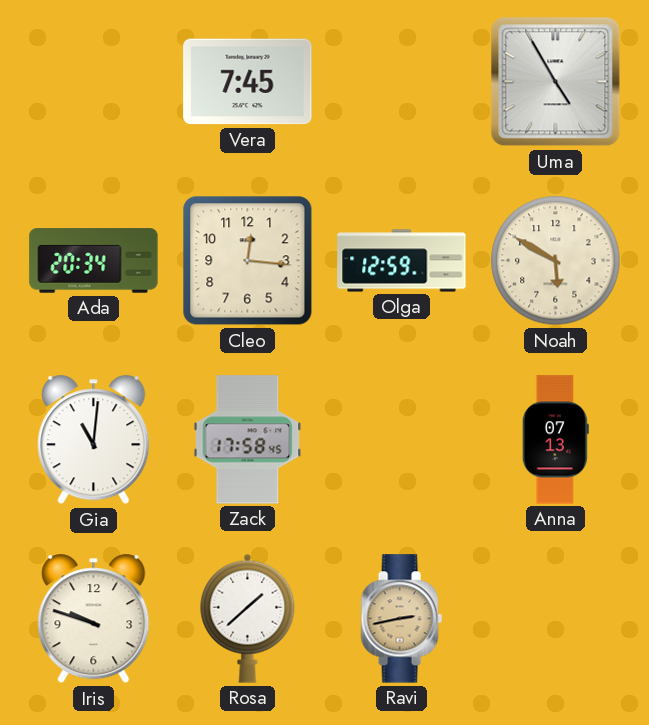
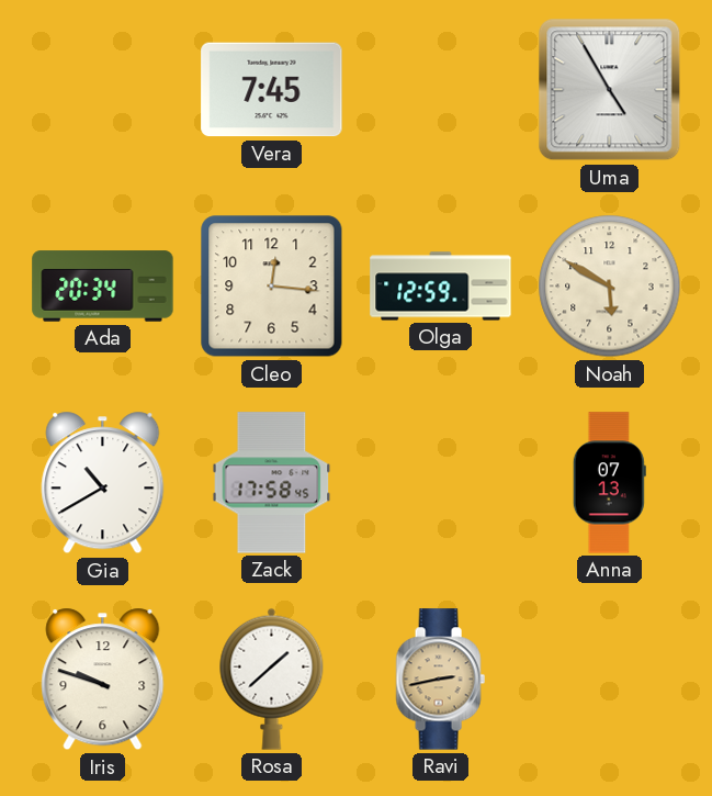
Gia: 11:01 -> 10:40
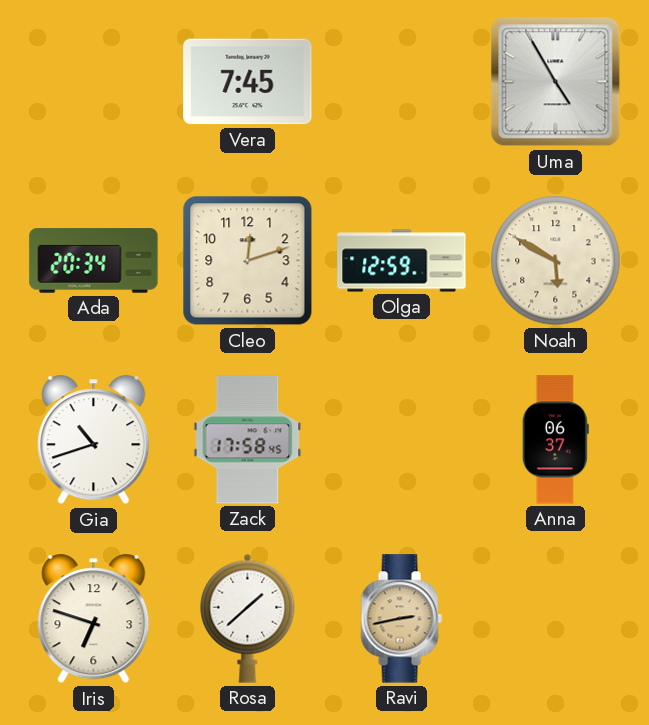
Cleo: 12:16 -> 12:12
Gia: 10:40 -> 10:42
Anna: 07:13 -> 06:37
Iris: 9:48 -> 6:48
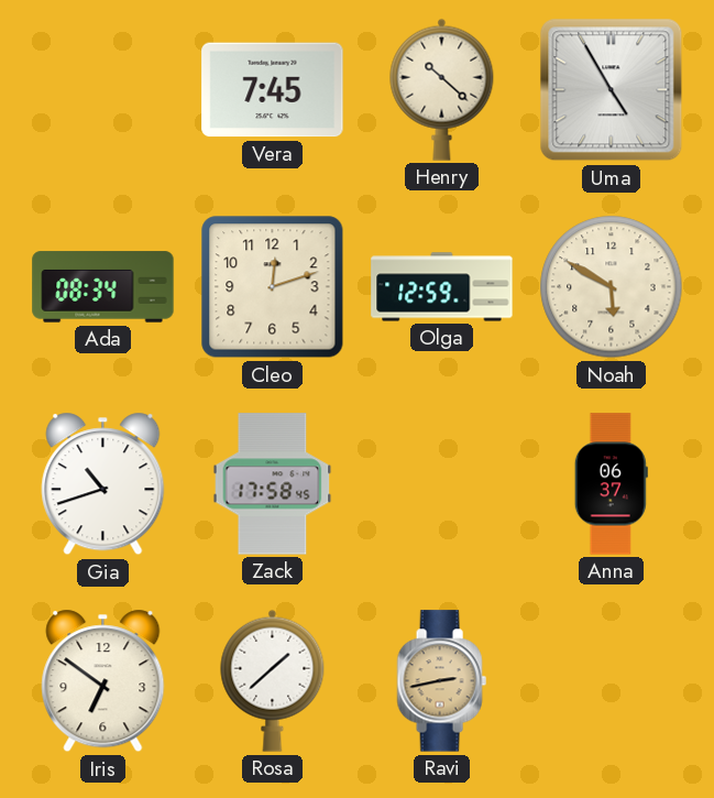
Henry: none -> 10:22
Ada: 20:34 -> 08:34
Iris: 6:48 -> 6:51
